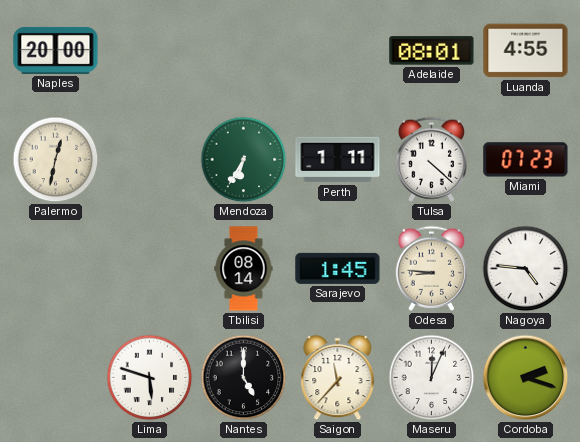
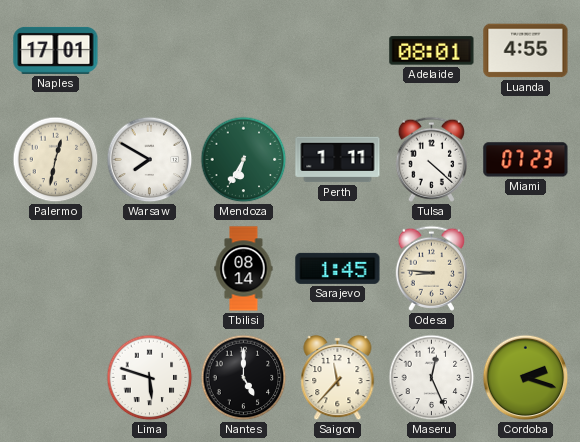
Naples: 20:00 -> 17:01
Warsaw: none -> 7:50
Nagoya: 4:46 -> none
Maseru: 12:04 -> 12:26
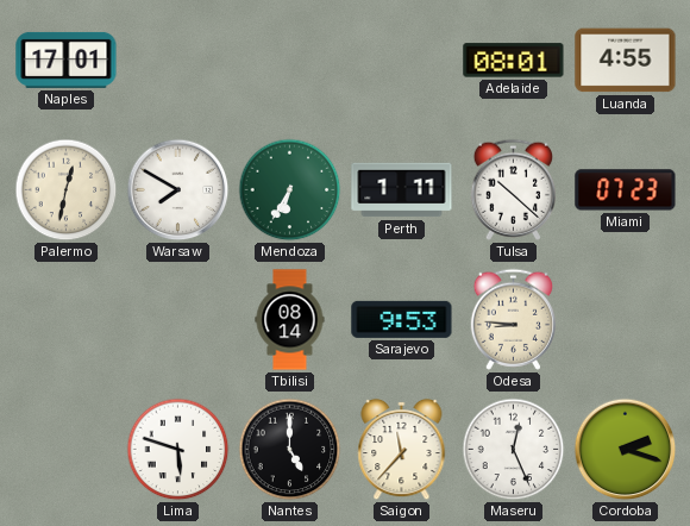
Tulsa: 4:22 -> 10:22
Sarajevo: 1:45 -> 9:53
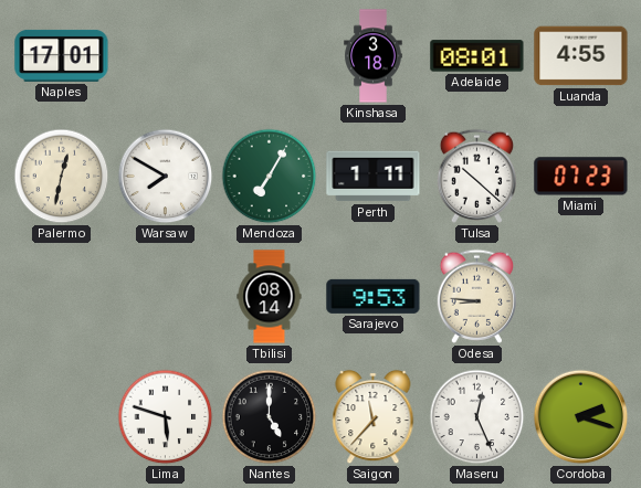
Kinshasa: none -> 3:18
Mendoza: 6:35 -> 7:05
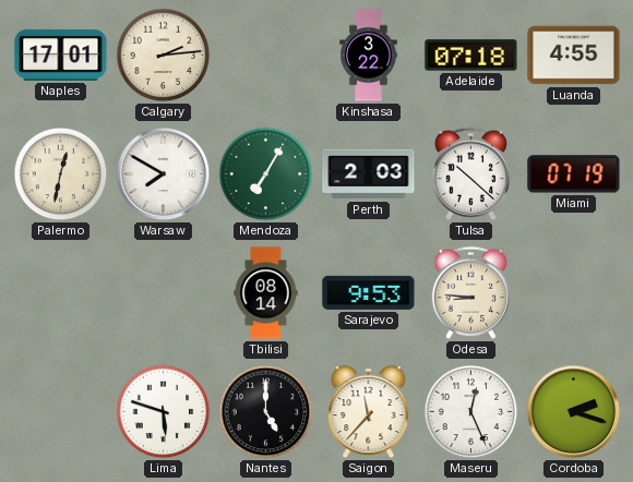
Calgary: none -> 2:14
Kinshasa: 3:18 -> 3:22
Adelaide: 08:01 -> 07:18
Perth: 1:11 -> 2:03
Miami: 07:23 -> 07:19
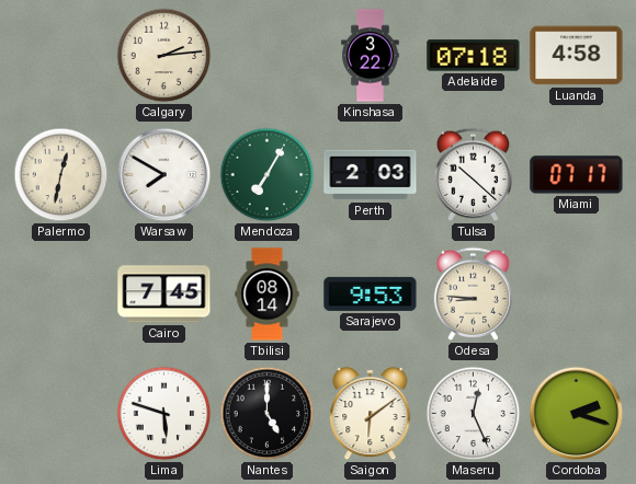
Naples: 17:01 -> none
Luanda: 4:55 -> 4:58
Miami: 07:19 -> 07:17
Cairo: none -> 7:45
Saigon: 11:37 -> 6:09
